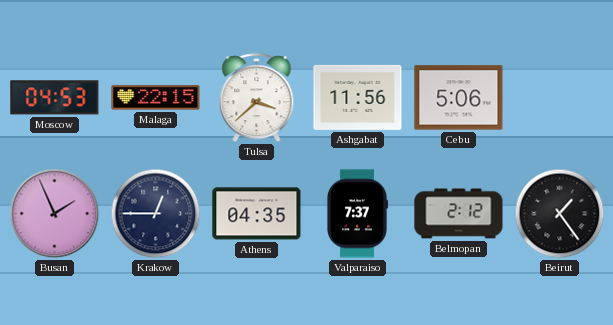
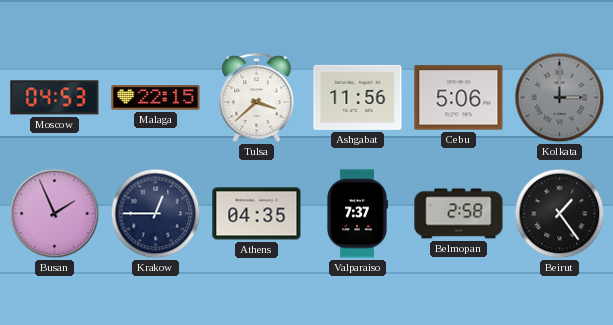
Kolkata: none -> 3:00
Belmopan: 2:12 -> 2:58
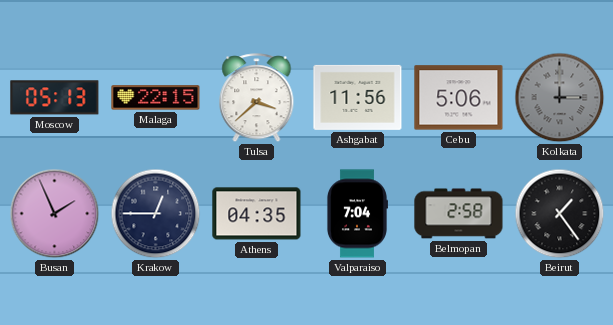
Moscow: 04:53 -> 05:13
Valparaiso: 7:37 -> 7:04
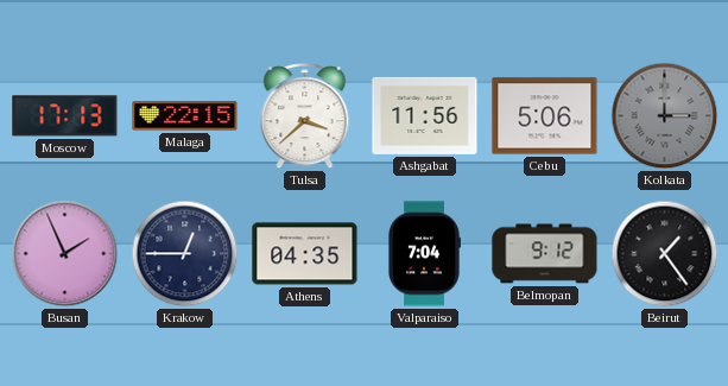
Moscow: 05:13 -> 17:13
Belmopan: 2:58 -> 9:12
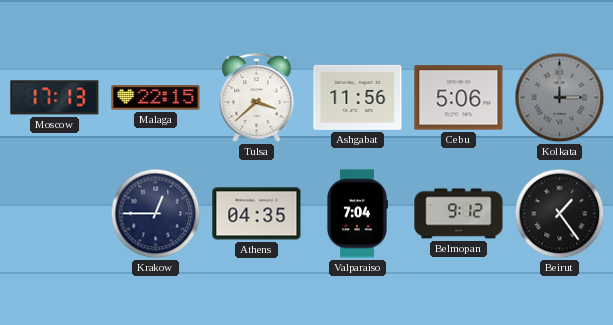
Busan: 1:56 -> none
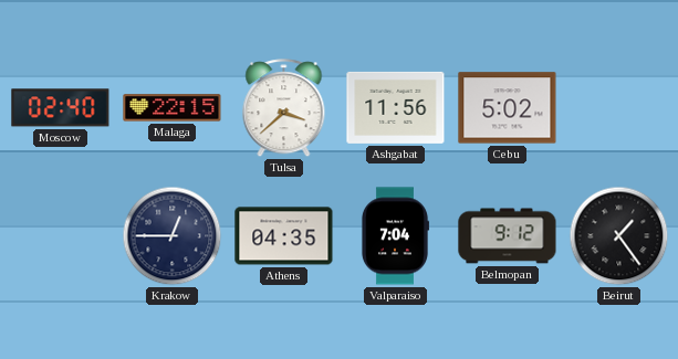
Moscow: 17:13 -> 02:40
Cebu: 5:06 -> 5:02
Kolkata: 3:00 -> none
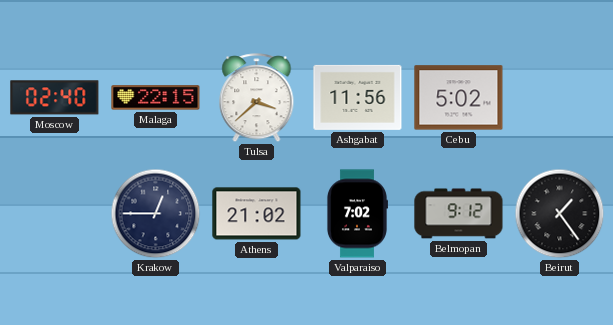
Athens: 04:35 -> 21:02
Valparaiso: 7:04 -> 7:02
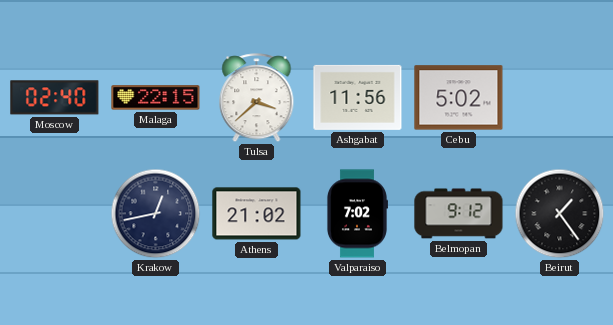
Krakow: 12:45 -> 12:43
